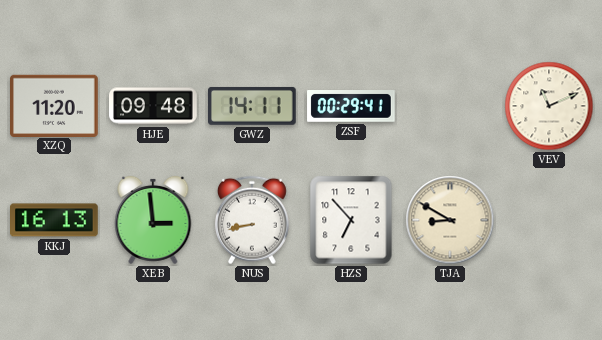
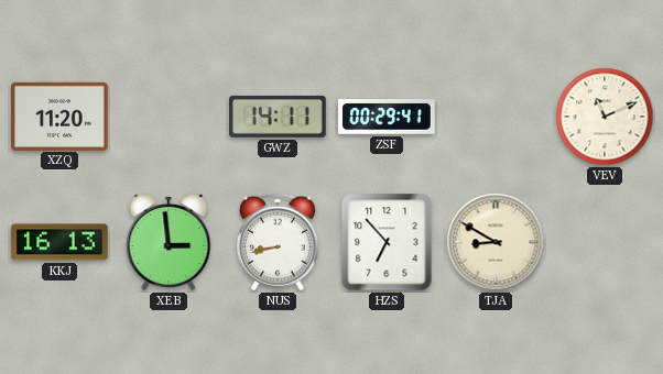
HJE: 09:48 -> none
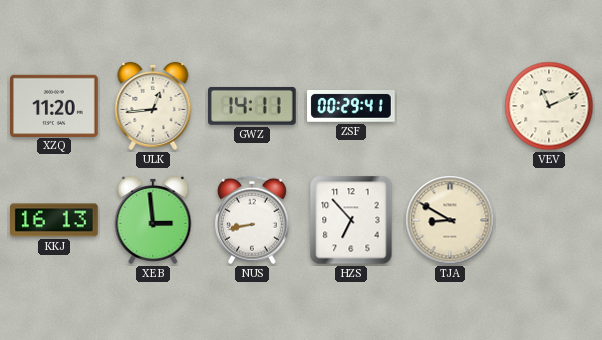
ULK: none -> 12:44
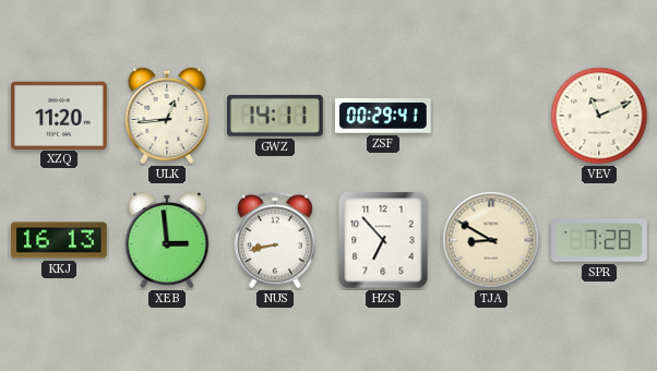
SPR: none -> 7:28
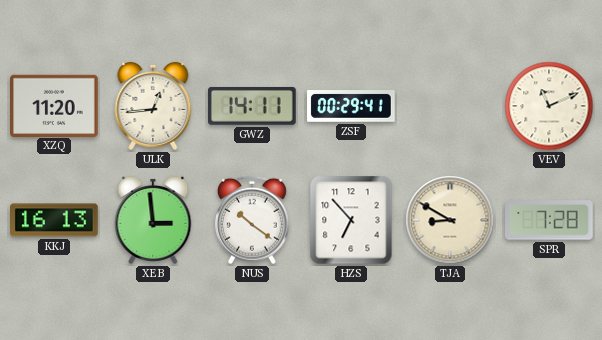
NUS: 8:43 -> 10:21
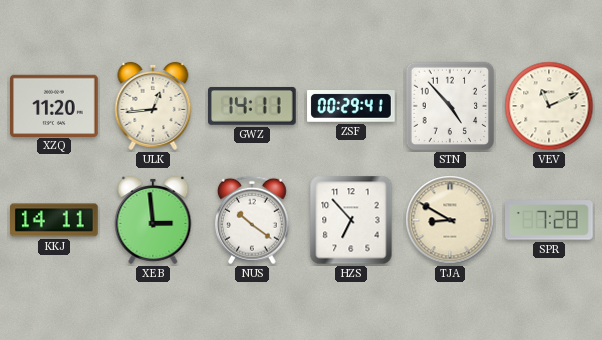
STN: none -> 4:53
KKJ: 16:13 -> 14:11
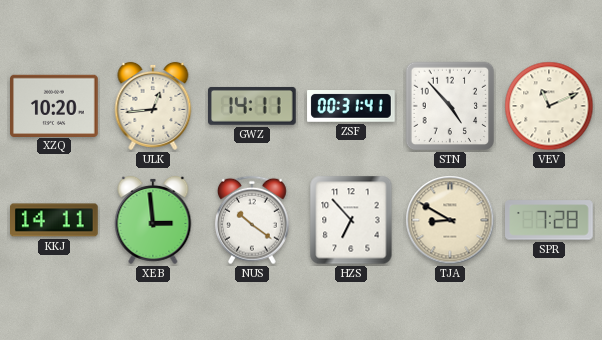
XZQ: 11:20 -> 10:20
ZSF: 00:29 -> 00:31
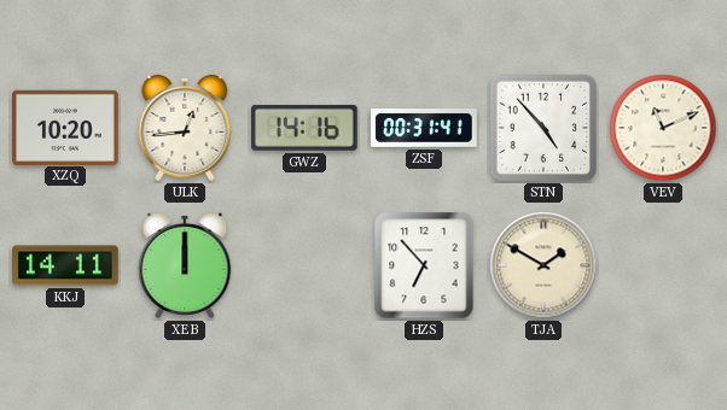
GWZ: 14:11 -> 14:16
XEB: 2:59 -> 12:00
NUS: 10:21 -> none
TJA: 8:50 -> 1:50
SPR: 7:28 -> none
